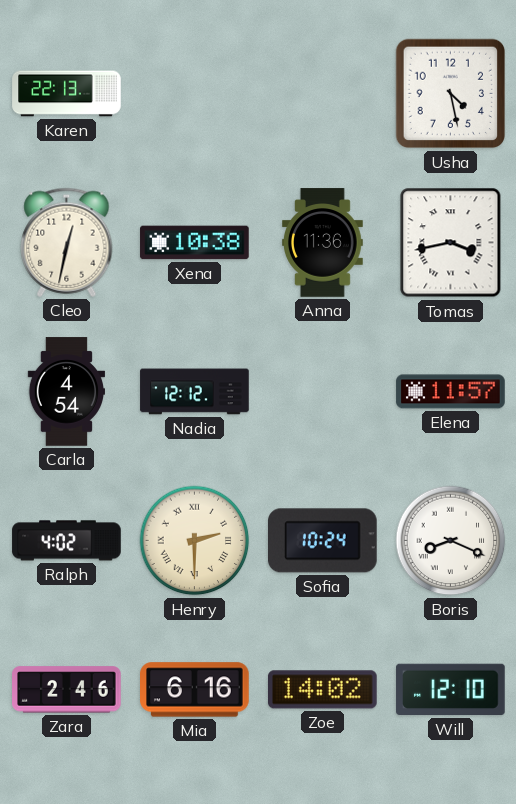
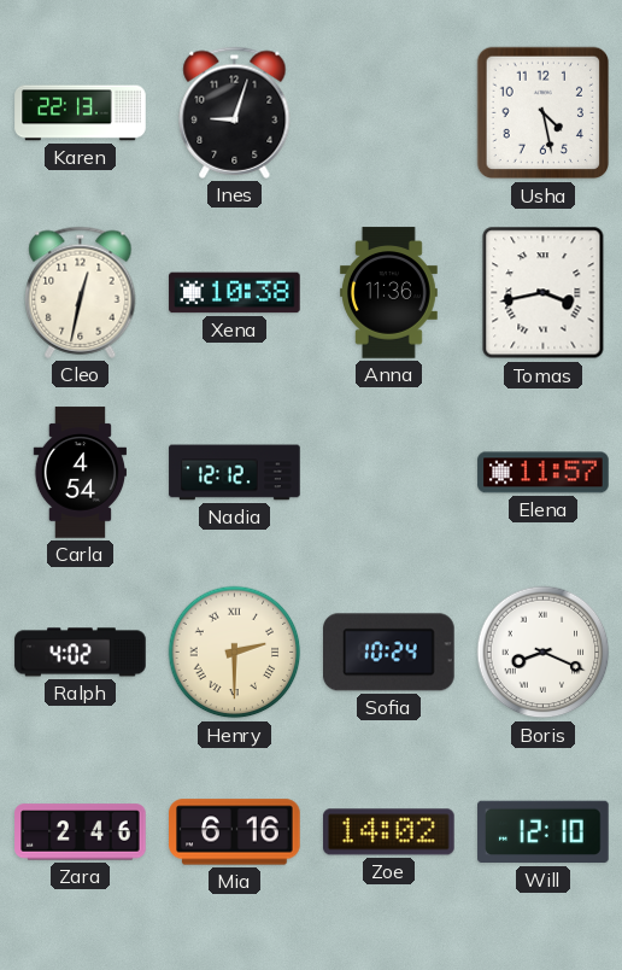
Ines: none -> 9:03
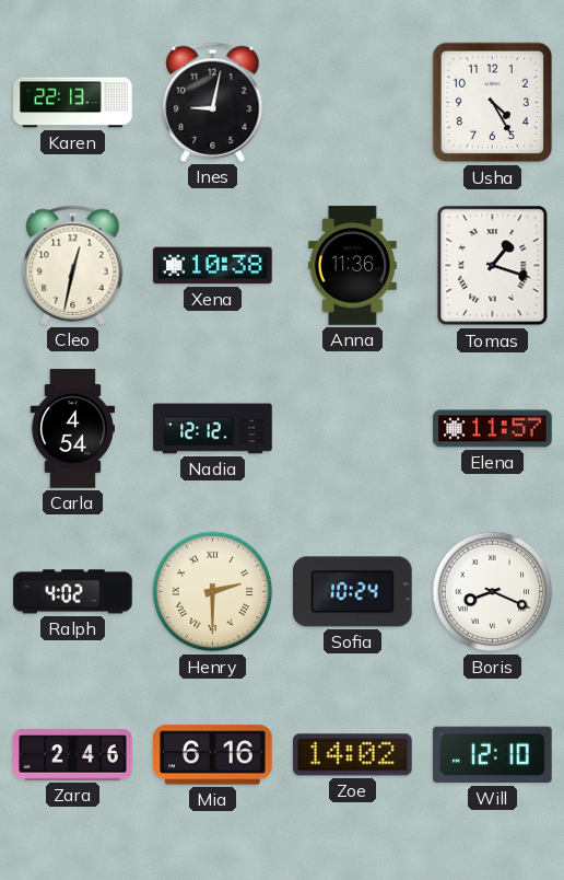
Ines: 9:03 -> 9:02
Usha: 4:28 -> 4:25
Tomas: 3:43 -> 1:18
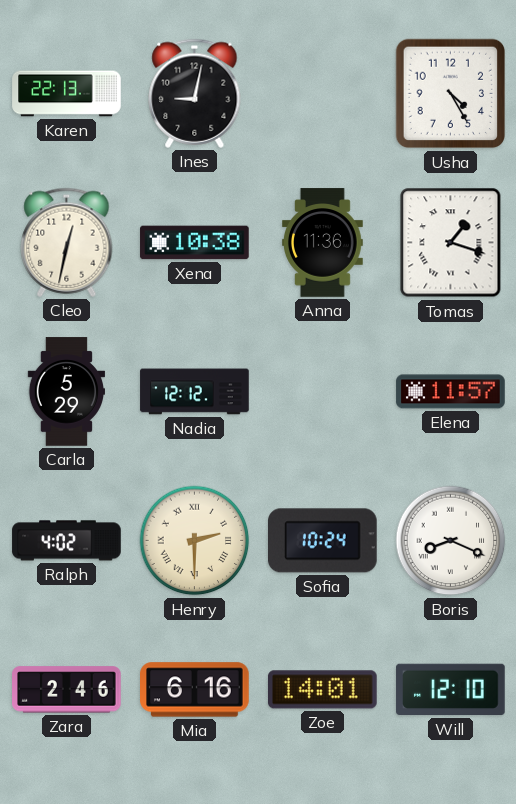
Carla: 4:54 -> 5:29
Zoe: 14:02 -> 14:01
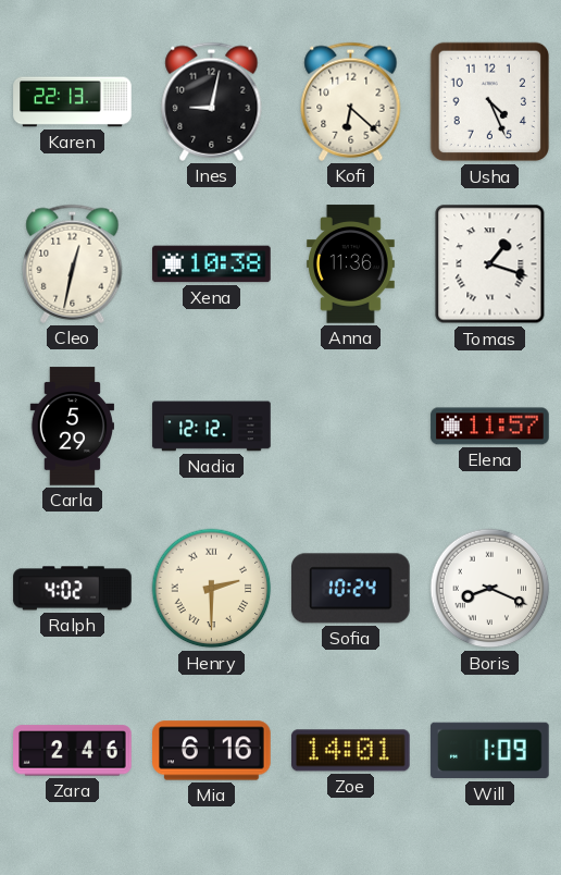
Kofi: none -> 6:22
Usha: 4:25 -> 4:26
Will: 12:10 -> 1:09
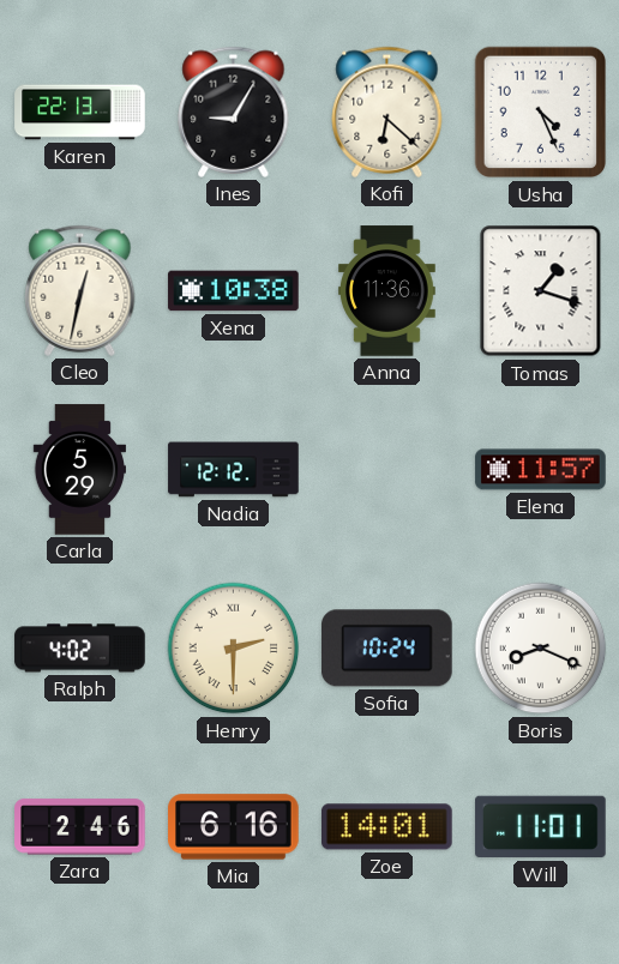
Ines: 9:02 -> 9:05
Will: 1:09 -> 11:01
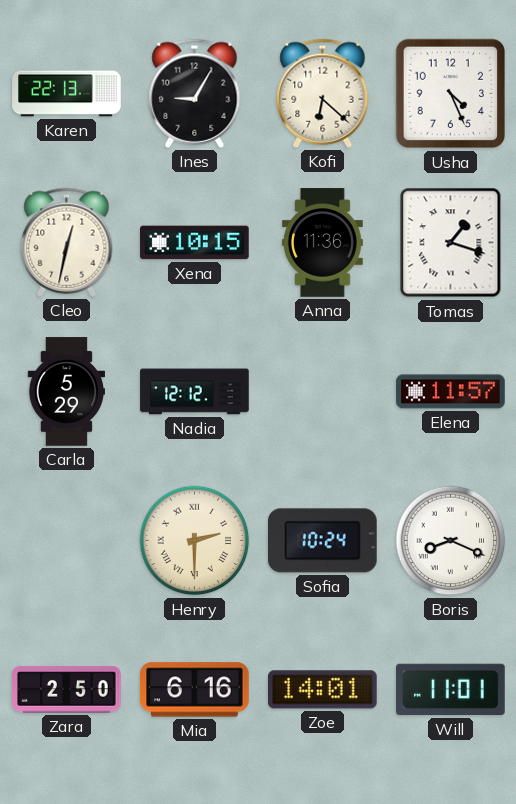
Xena: 10:38 -> 10:15
Ralph: 4:02 -> none
Zara: 2:46 -> 2:50
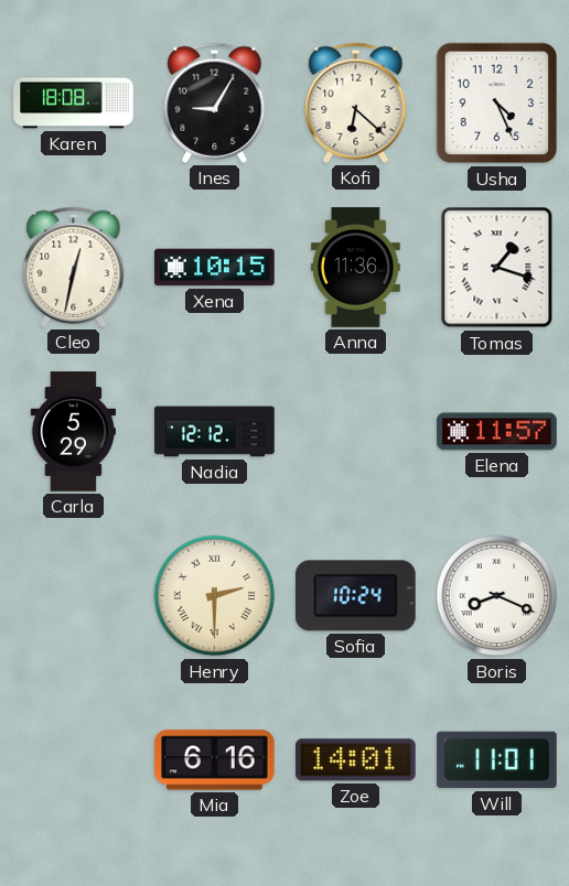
Karen: 22:13 -> 18:08
Zara: 2:50 -> none
